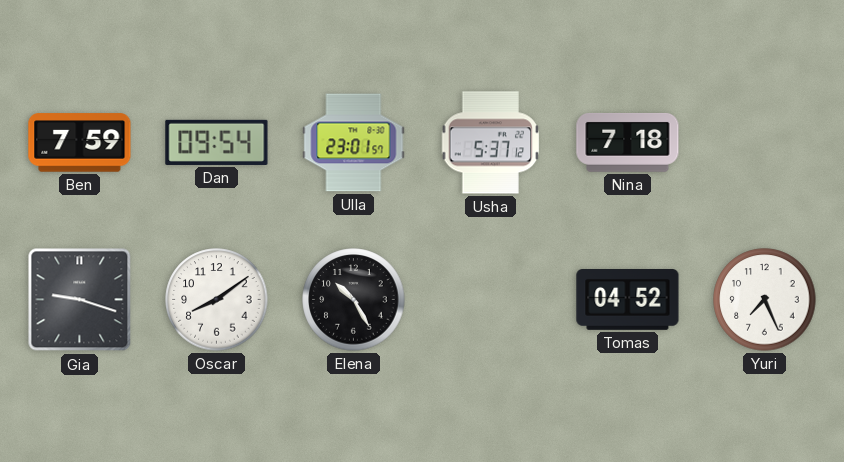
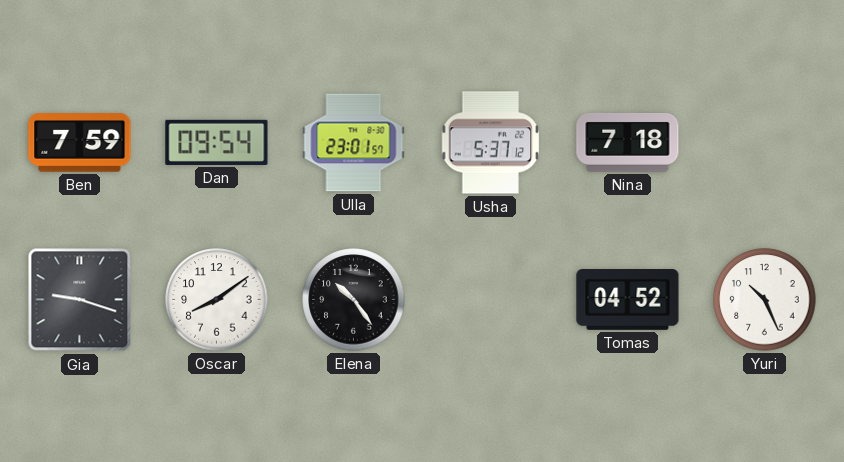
Elena: 10:25 -> 10:24
Yuri: 7:26 -> 10:26
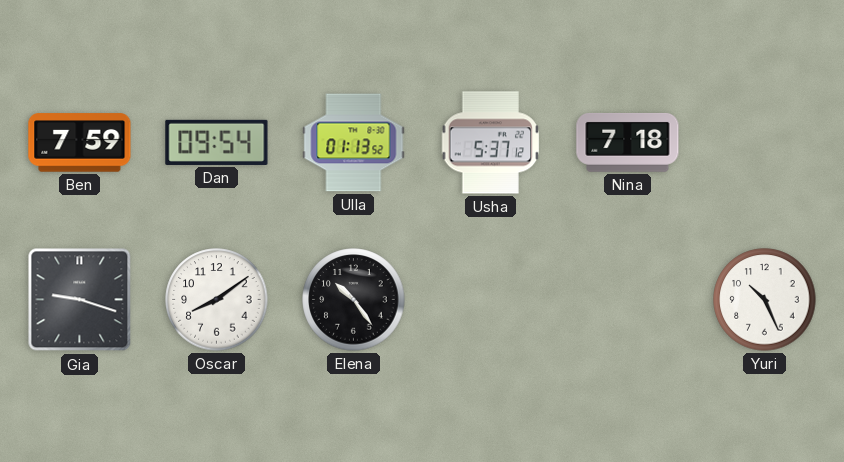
Ulla: 23:01 -> 01:13
Tomas: 04:52 -> none
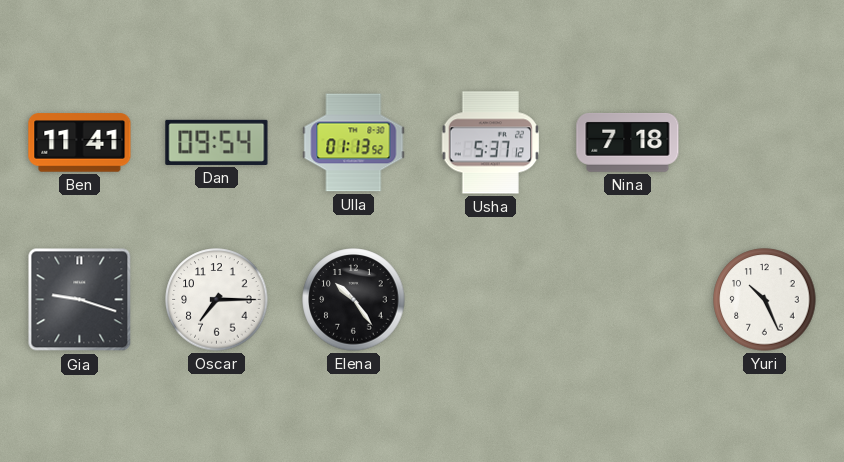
Ben: 7:59 -> 11:41
Oscar: 8:09 -> 7:15
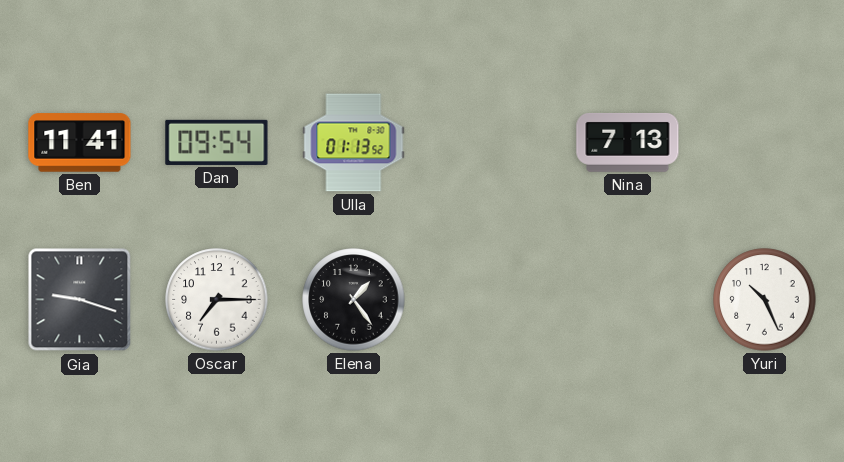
Usha: 5:37 -> none
Nina: 7:18 -> 7:13
Elena: 10:24 -> 1:24
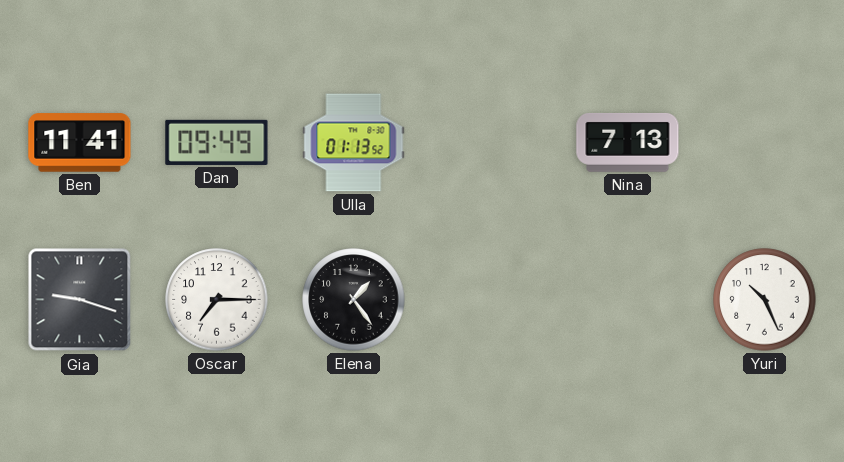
Dan: 09:54 -> 09:49
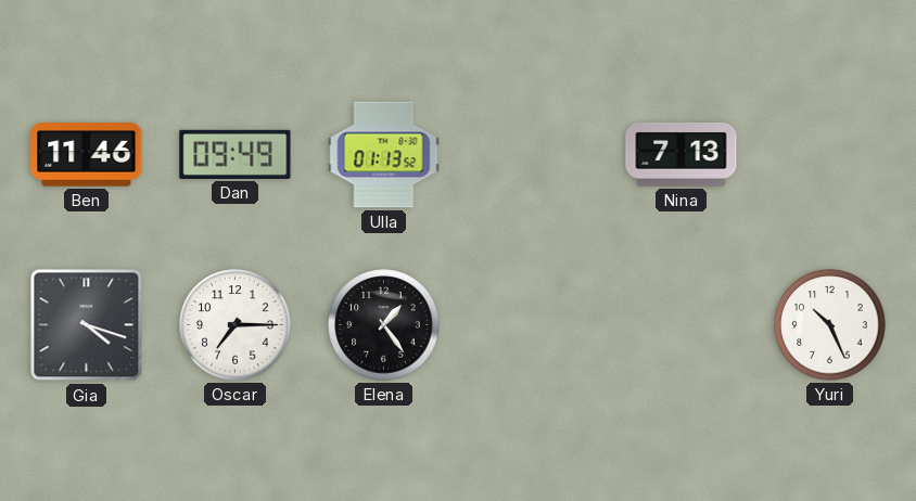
Ben: 11:41 -> 11:46
Gia: 9:18 -> 4:18
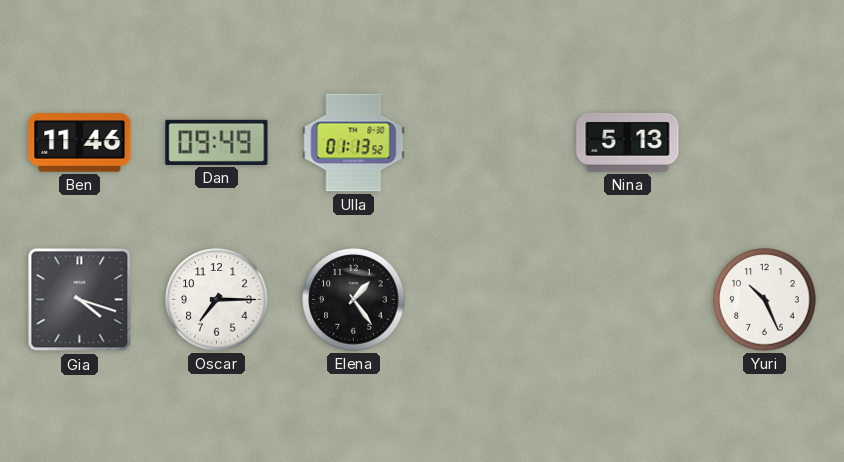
Nina: 7:13 -> 5:13
